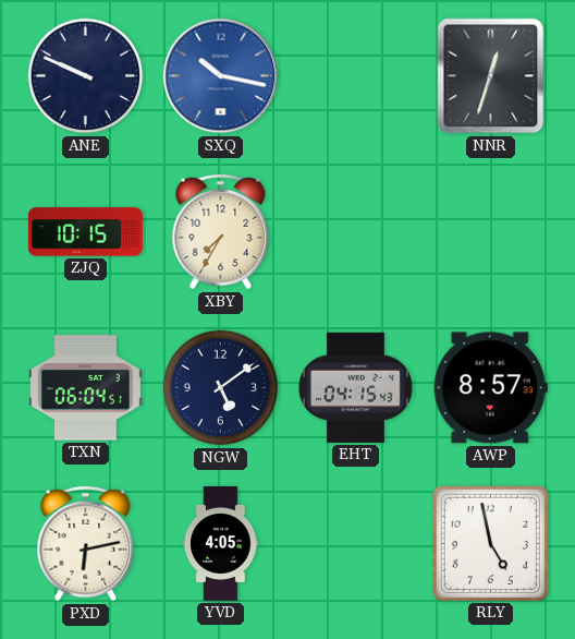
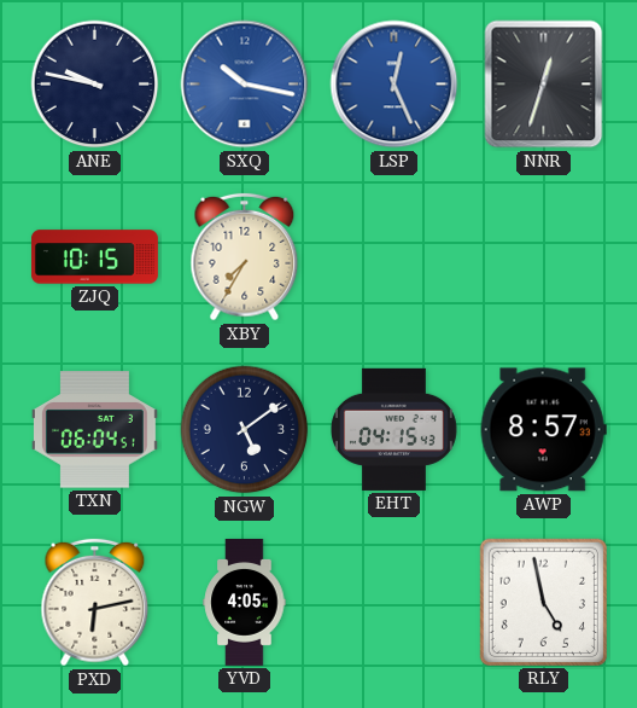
ANE: 9:49 -> 9:47
LSP: none -> 12:26
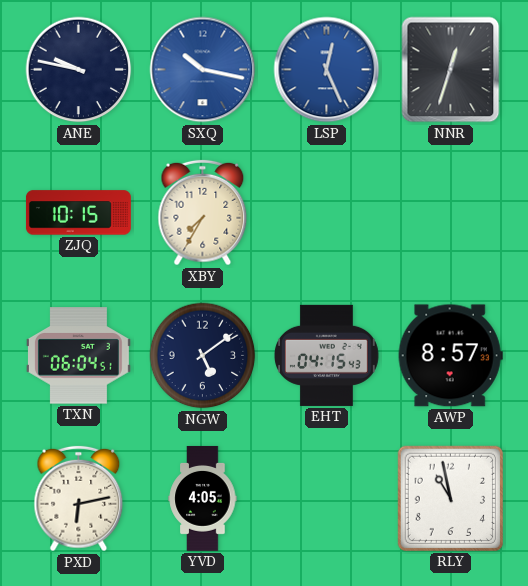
RLY: 4:58 -> 10:58
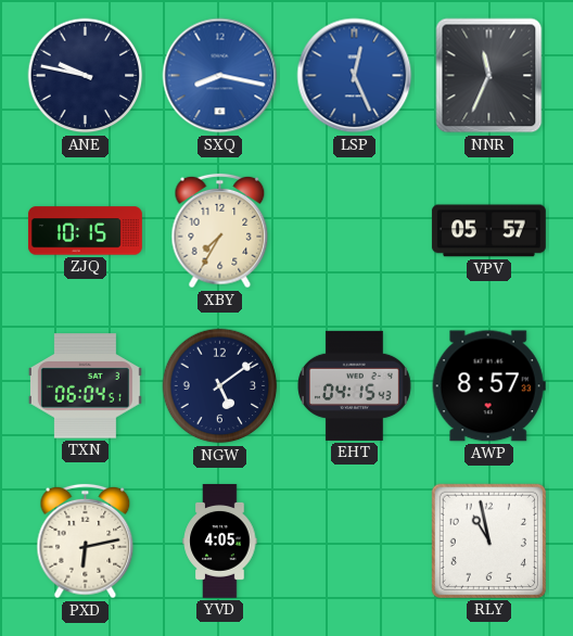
SXQ: 10:17 -> 8:17
NNR: 12:33 -> 11:34
VPV: none -> 05:57
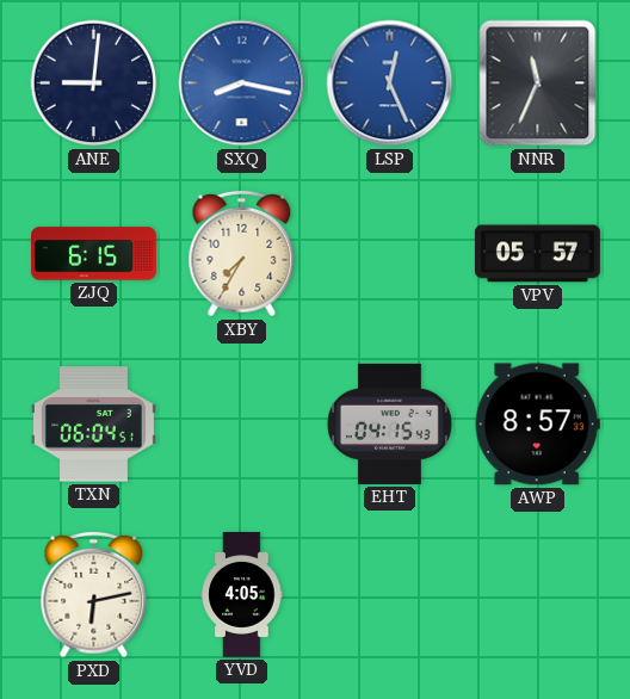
ANE: 9:47 -> 9:01
ZJQ: 10:15 -> 6:15
NGW: 5:09 -> none
RLY: 10:58 -> none
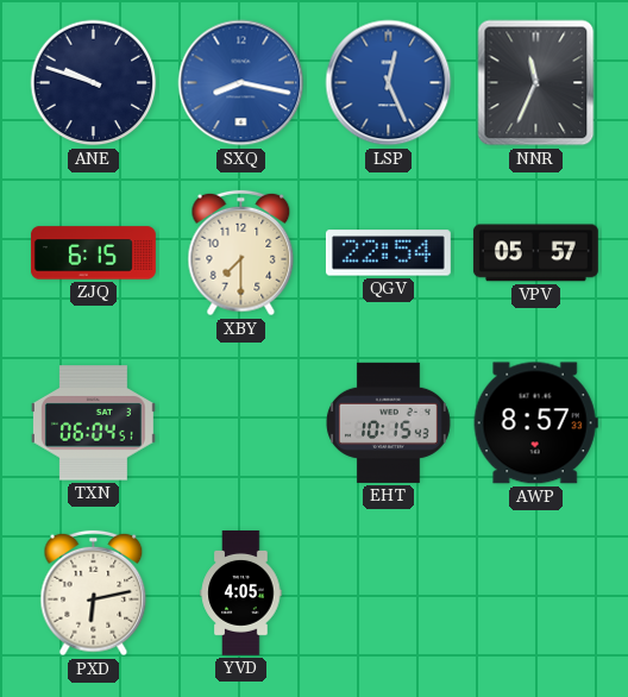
ANE: 9:01 -> 9:48
XBY: 7:35 -> 7:30
QGV: none -> 22:54
EHT: 04:15 -> 10:15
